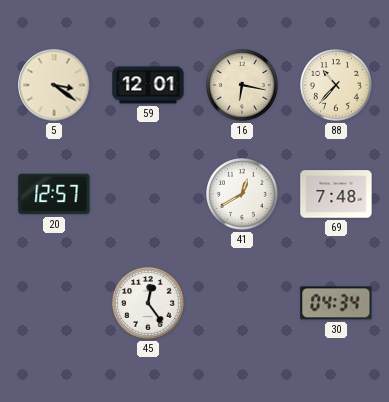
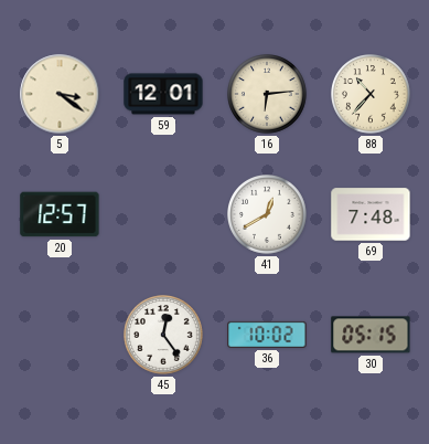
16: 6:17 -> 6:14
36: none -> 10:02
30: 04:34 -> 05:15
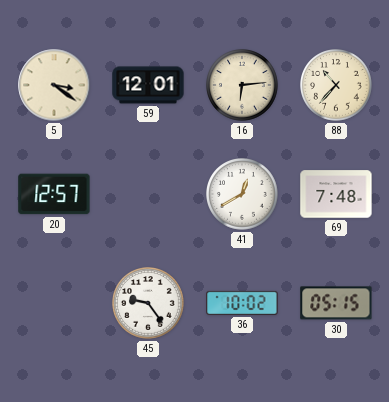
45: 12:24 -> 9:24
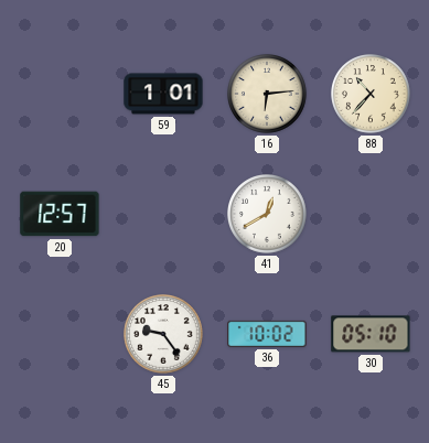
5: 3:21 -> none
59: 12:01 -> 1:01
69: 7:48 -> none
30: 05:15 -> 05:10
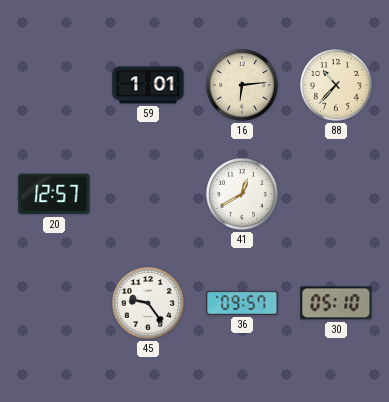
36: 10:02 -> 09:57
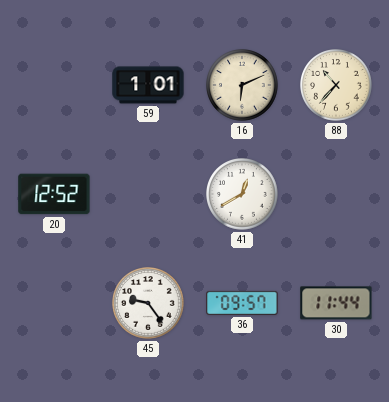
16: 6:14 -> 6:11
20: 12:57 -> 12:52
30: 05:10 -> 11:44
